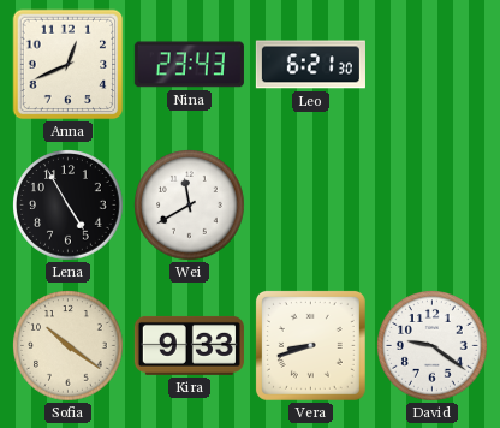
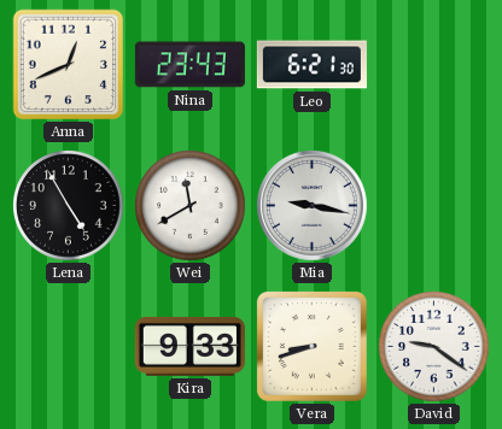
Mia: none -> 9:17
Sofia: 10:21 -> none
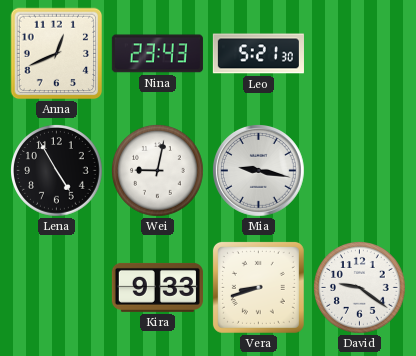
Leo: 6:21 -> 5:21
Wei: 11:40 -> 9:02
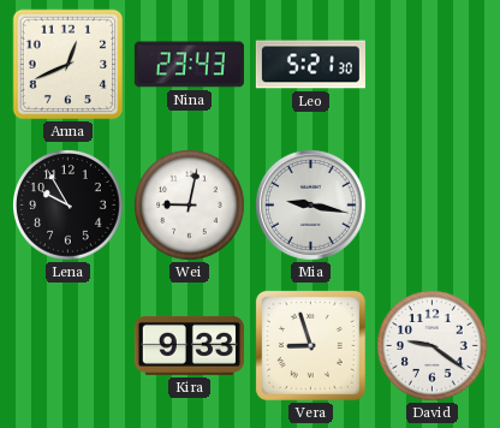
Lena: 4:55 -> 9:55
Vera: 8:42 -> 8:57
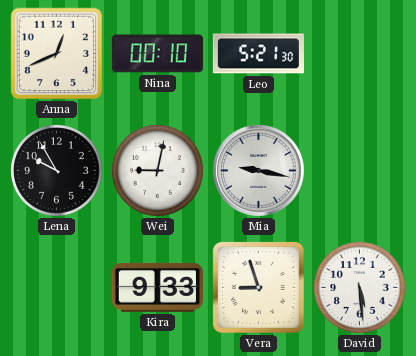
Nina: 23:43 -> 00:10
David: 9:21 -> 5:29
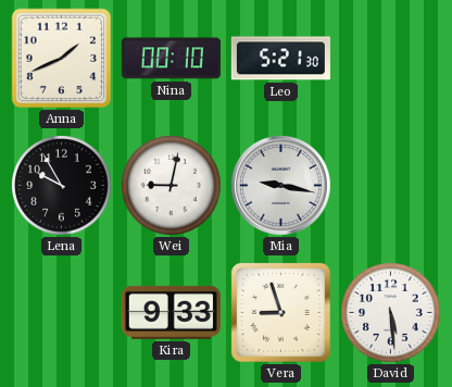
Anna: 12:41 -> 1:41
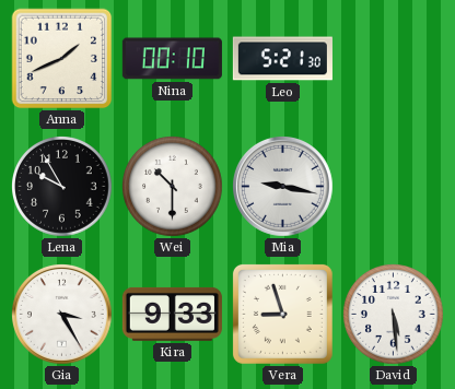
Wei: 9:02 -> 10:30
Gia: none -> 3:25
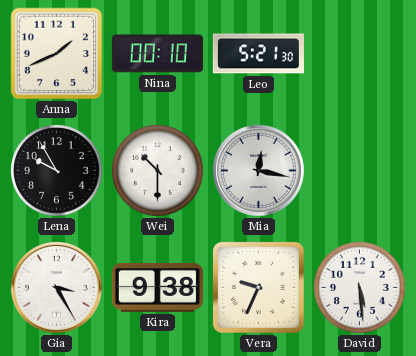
Mia: 9:17 -> 12:17
Kira: 9:33 -> 9:38
Vera: 8:57 -> 9:34
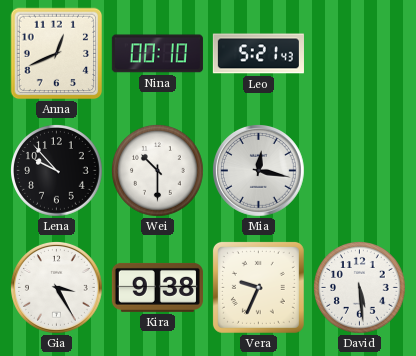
Anna: 1:41 -> 12:41
Leo: 5:21:30 -> 5:21:43
Lena: 9:55 -> 9:53
